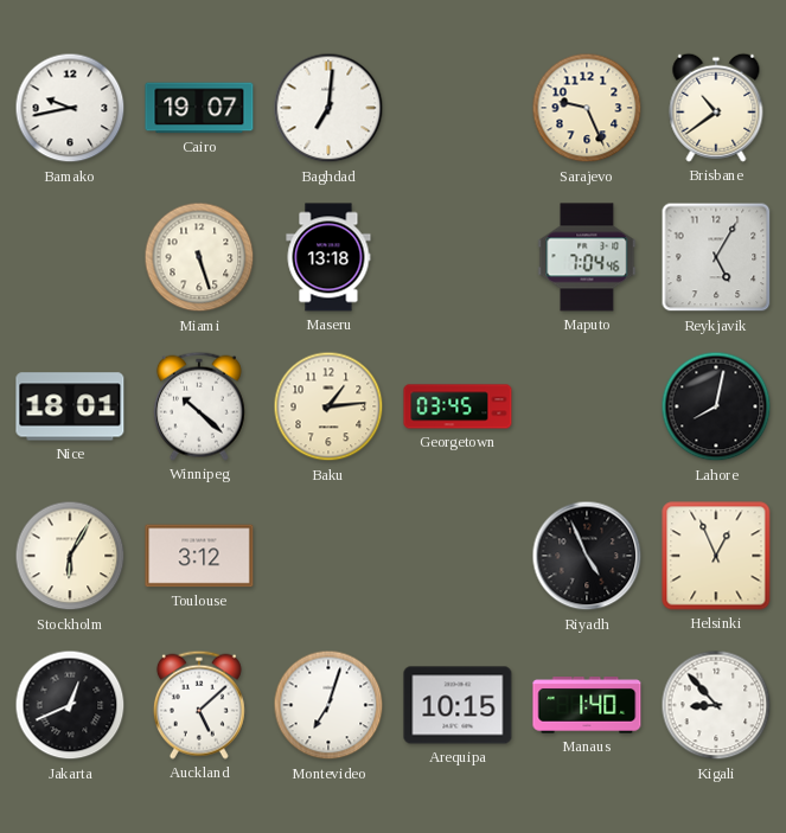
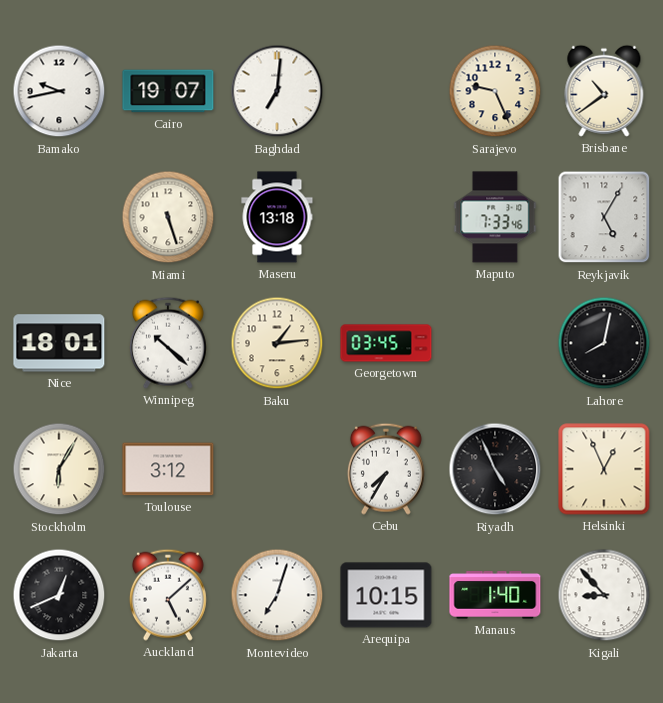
Maputo: 7:04 -> 7:33
Cebu: none -> 7:35
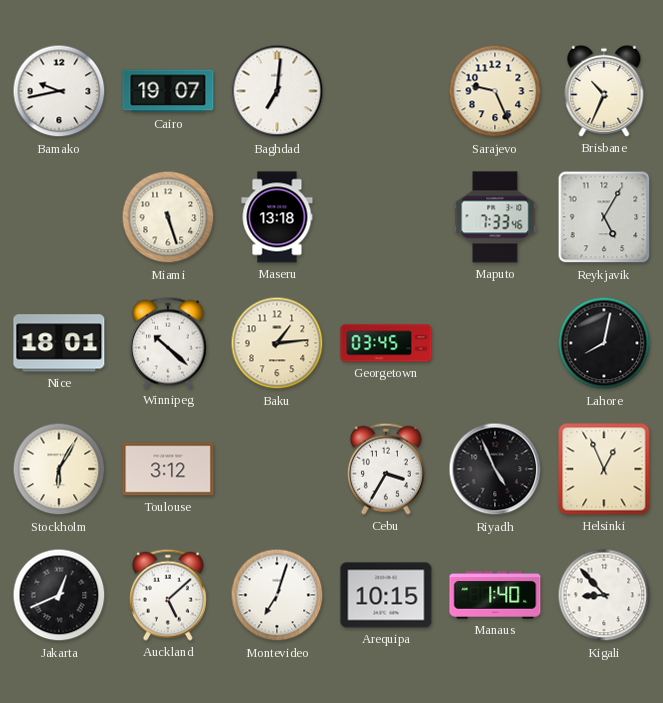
Brisbane: 10:39 -> 10:34
Cebu: 7:35 -> 3:35
